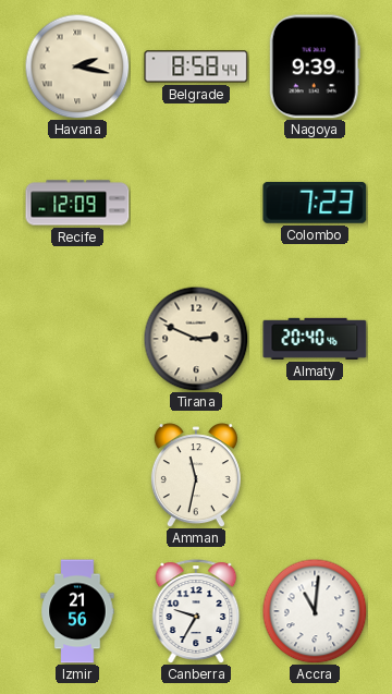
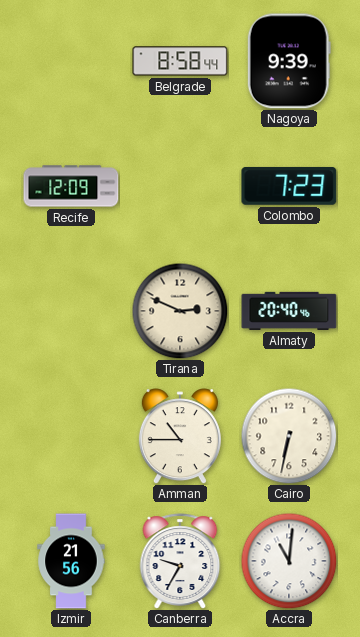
Havana: 2:17 -> none
Amman: 11:32 -> 10:45
Cairo: none -> 6:32
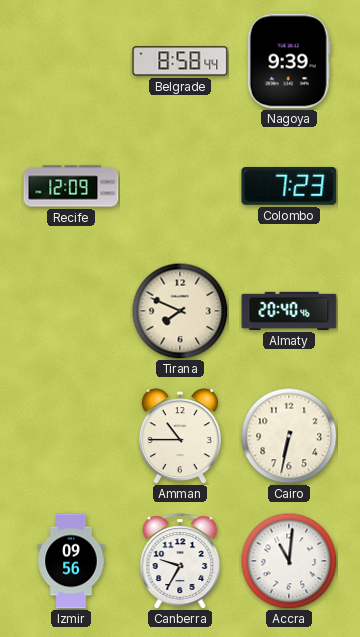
Tirana: 2:49 -> 7:49
Izmir: 21:56 -> 09:56
